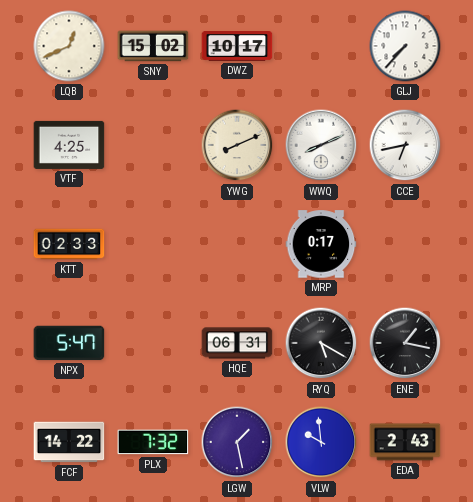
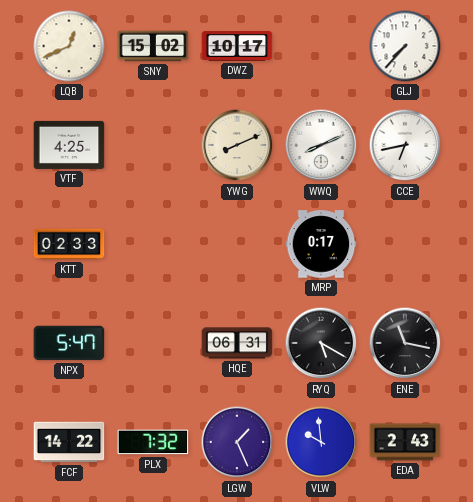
ENE: 1:17 -> 11:17
LGW: 1:28 -> 1:26
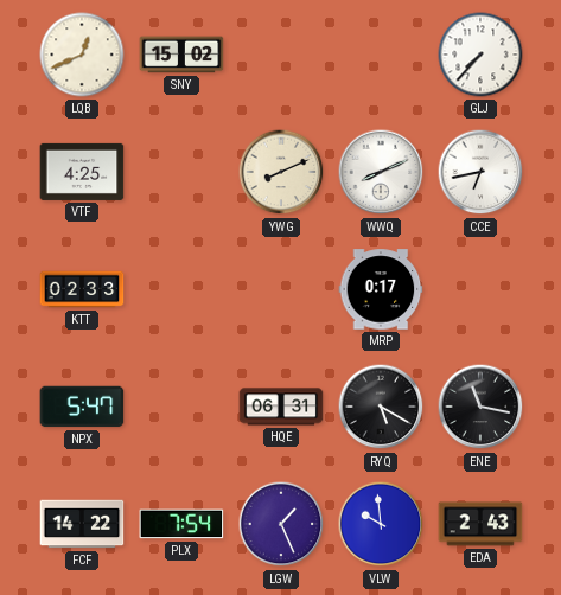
DWZ: 10:17 -> none
PLX: 7:32 -> 7:54
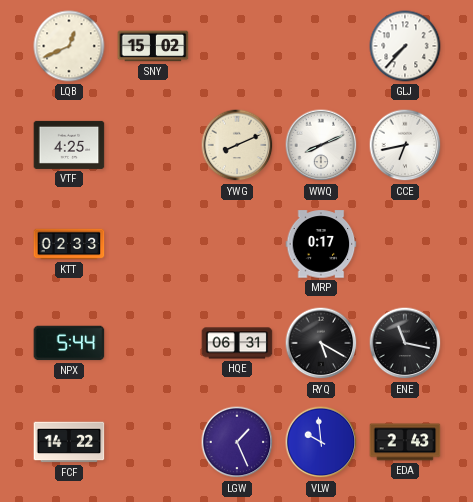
NPX: 5:47 -> 5:44
PLX: 7:54 -> none
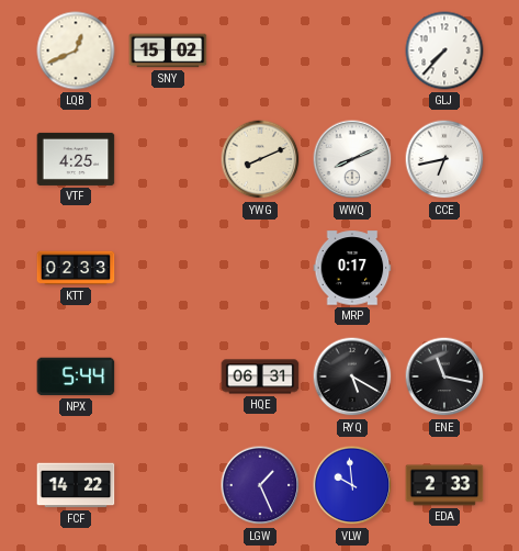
EDA: 2:43 -> 2:33
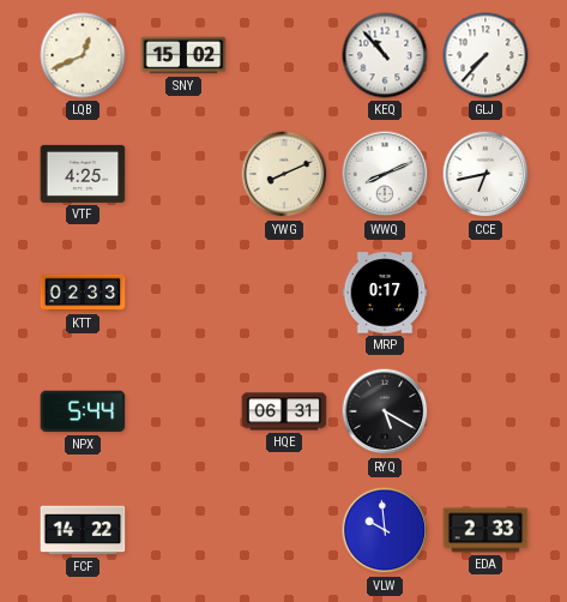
KEQ: none -> 10:53
ENE: 11:17 -> none
LGW: 1:26 -> none
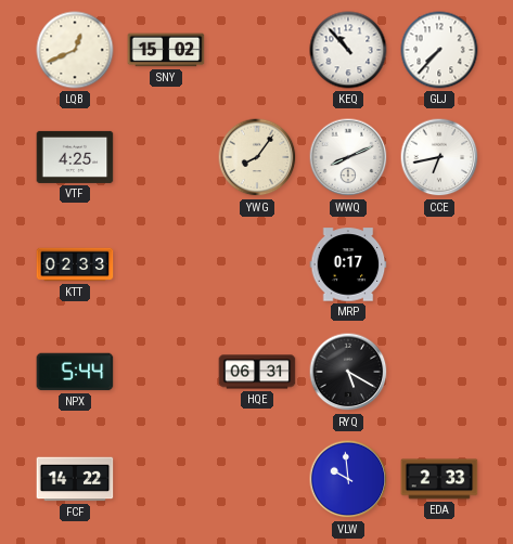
YWG: 8:11 -> 8:06
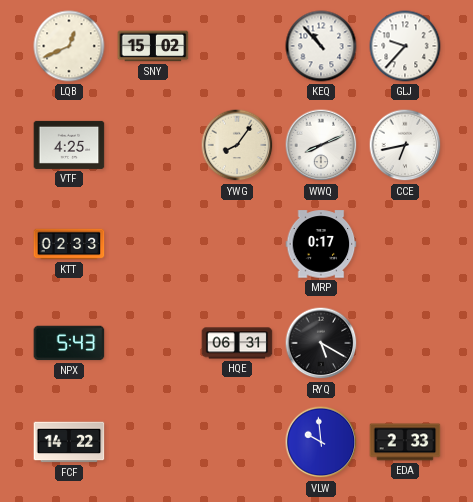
GLJ: 7:37 -> 9:37
NPX: 5:44 -> 5:43
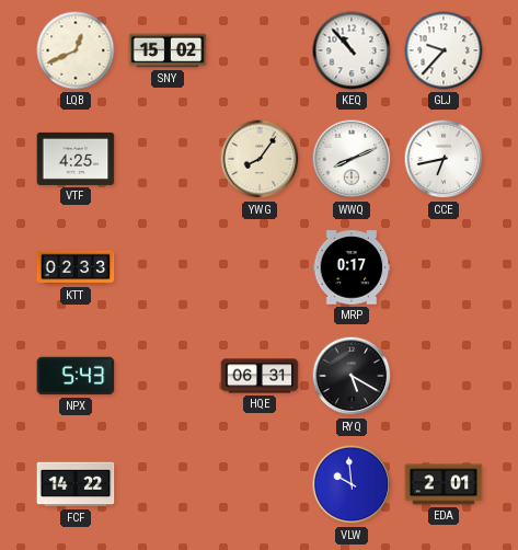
EDA: 2:33 -> 2:01
